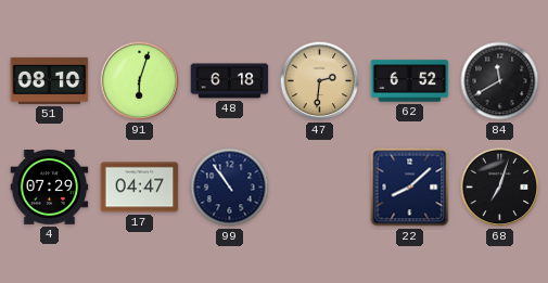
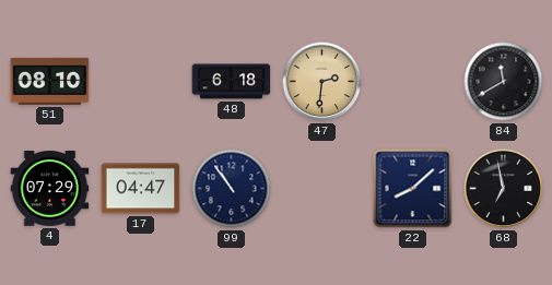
91: 6:03 -> none
62: 6:52 -> none
68: 7:03 -> 6:58
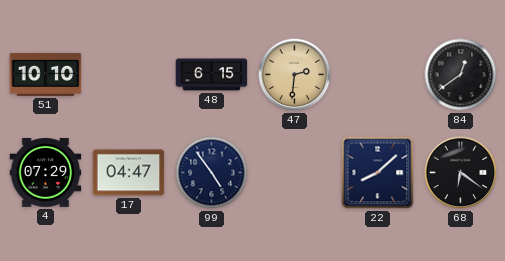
51: 08:10 -> 10:10
48: 6:18 -> 6:15
84: 11:40 -> 12:39
99: 10:54 -> 4:54
68: 6:58 -> 6:21
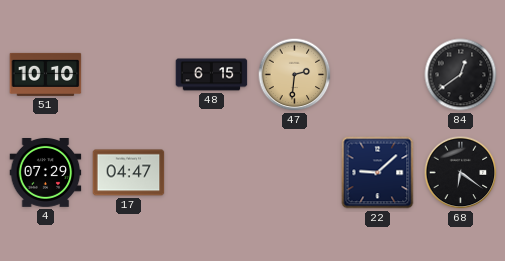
99: 4:54 -> none
22: 8:08 -> 9:08
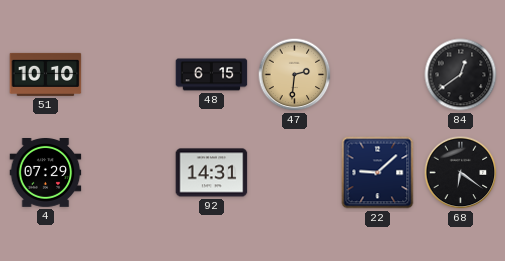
17: 04:47 -> none
92: none -> 14:31
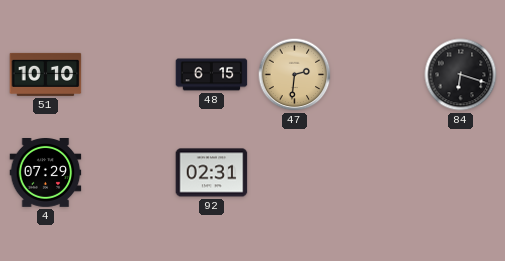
84: 12:39 -> 6:18
92: 14:31 -> 02:31
22: 9:08 -> none
68: 6:21 -> none
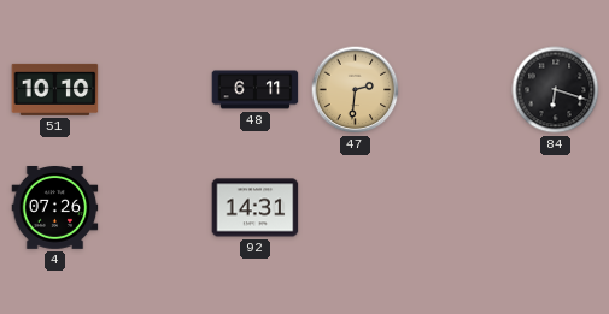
48: 6:15 -> 6:11
4: 07:29 -> 07:26
92: 02:31 -> 14:31
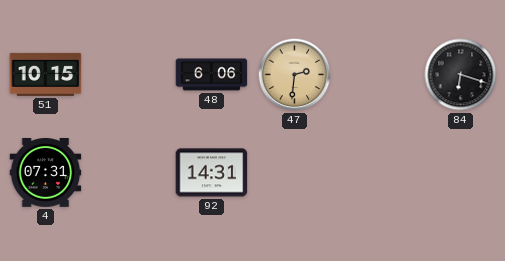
51: 10:10 -> 10:15
48: 6:11 -> 6:06
4: 07:26 -> 07:31
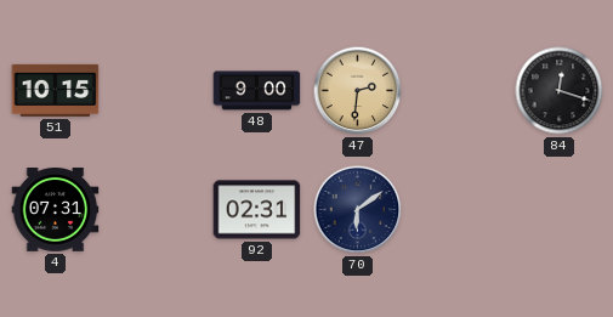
48: 6:06 -> 9:00
84: 6:18 -> 12:18
92: 14:31 -> 02:31
70: none -> 6:09
